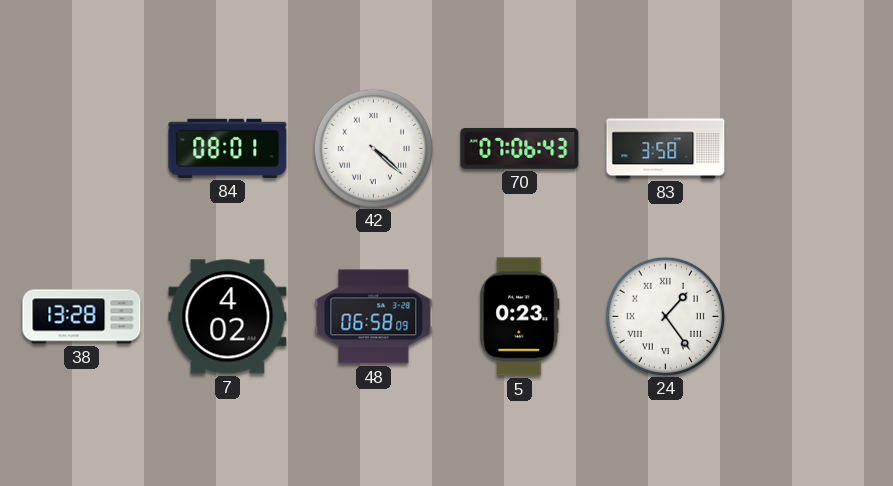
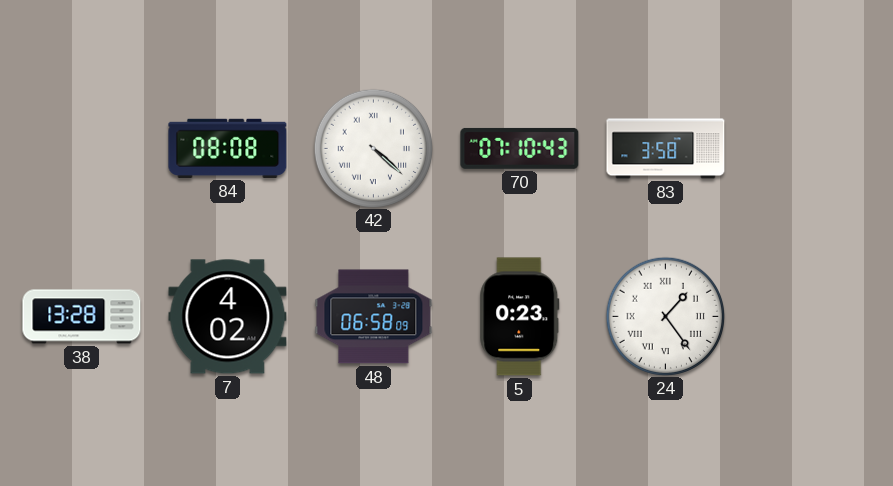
84: 08:01 -> 08:08
70: 07:06 -> 07:10
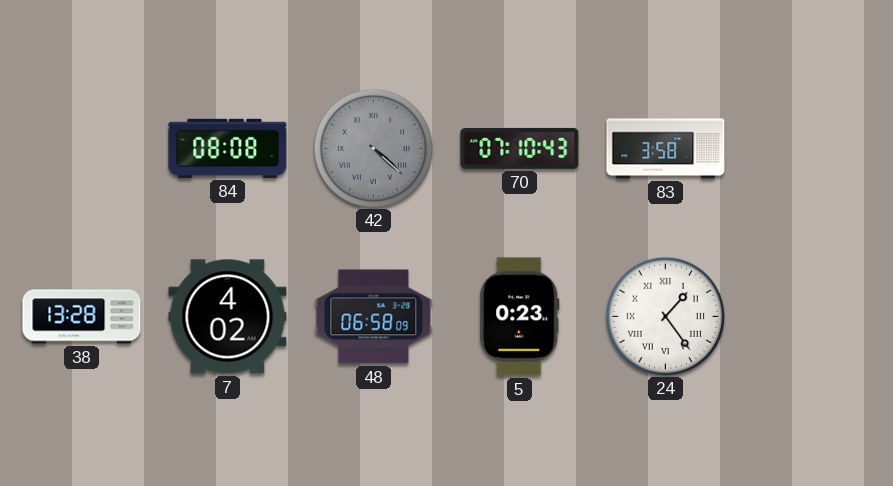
42 dial: white -> grey
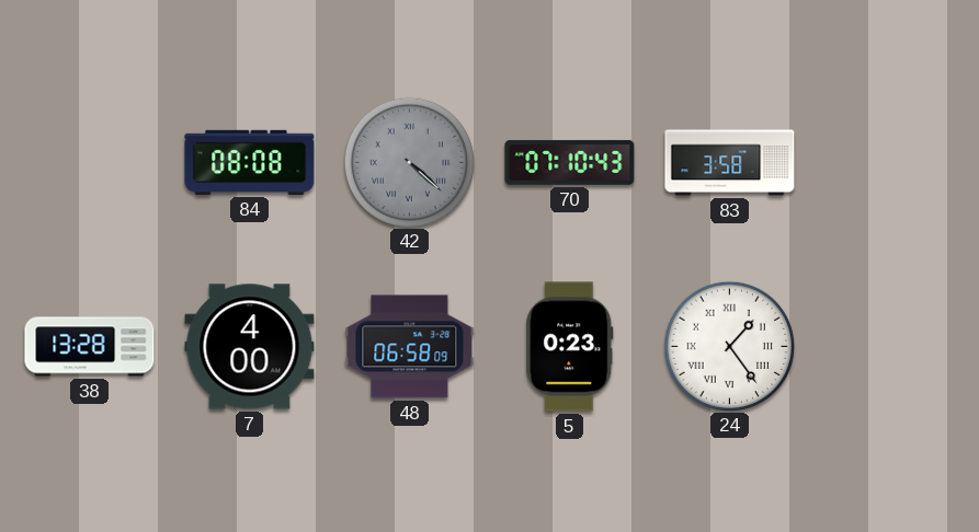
7: 4:02 -> 4:00
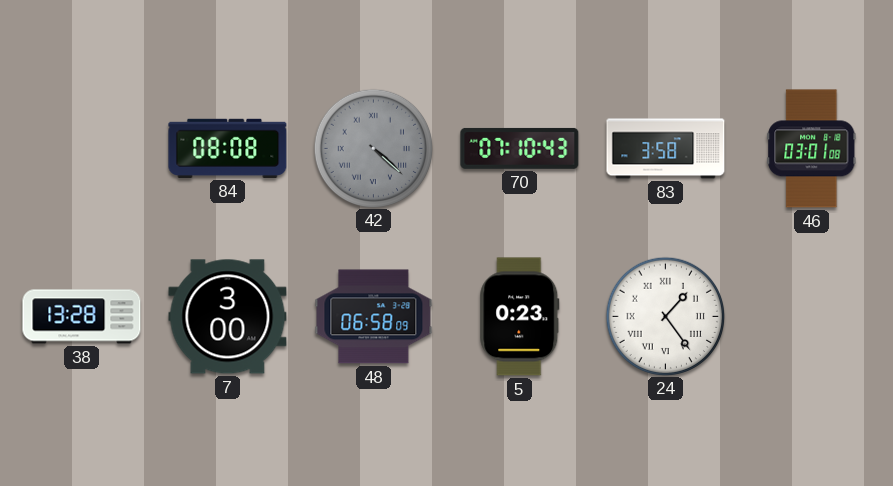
46: none -> 03:01
7: 4:00 -> 3:00
